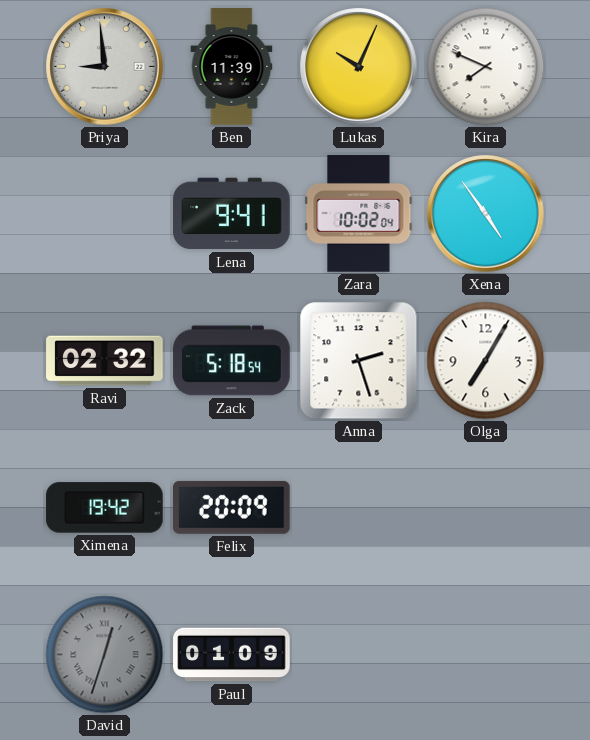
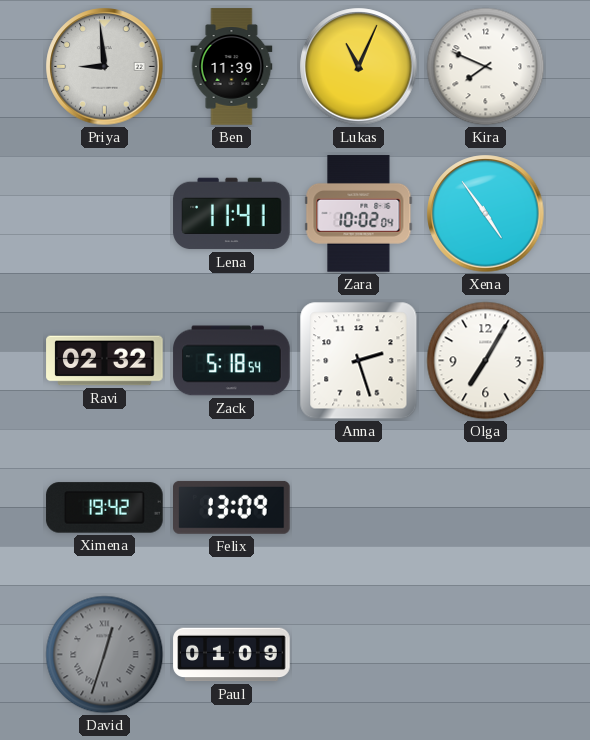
Lukas: 10:04 -> 11:04
Lena: 9:41 -> 11:41
Felix: 20:09 -> 13:09
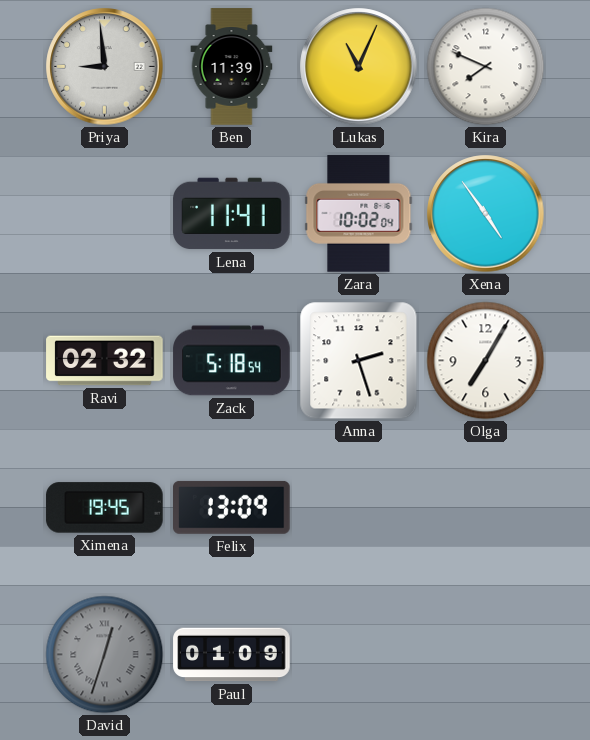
Ximena: 19:42 -> 19:45
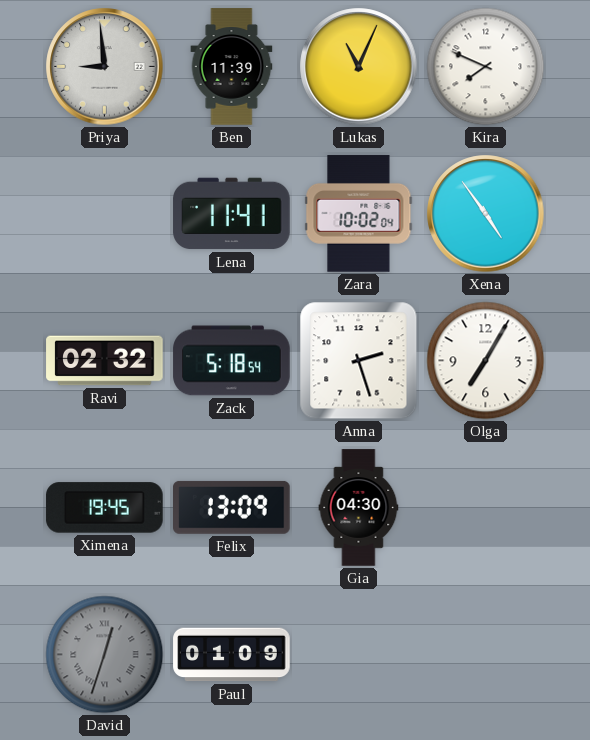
Gia: none -> 04:30
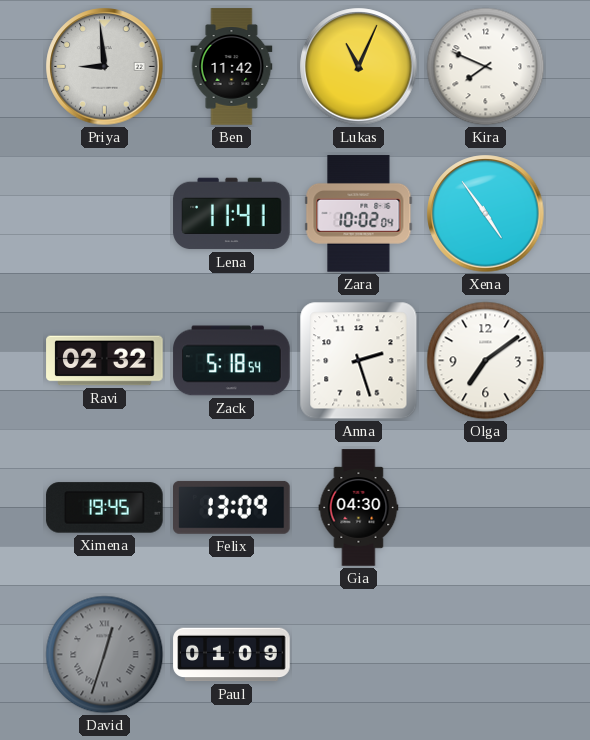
Ben: 11:39 -> 11:42
Olga: 7:05 -> 7:09
